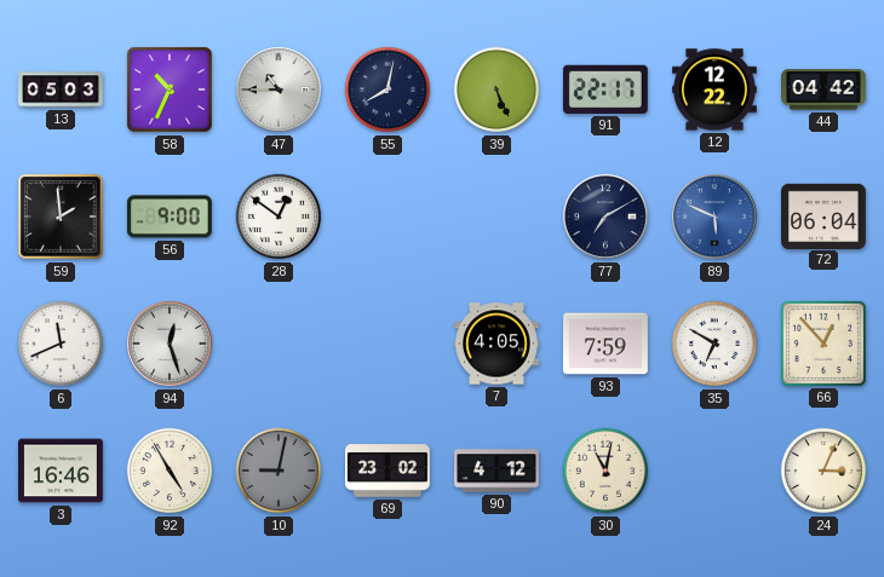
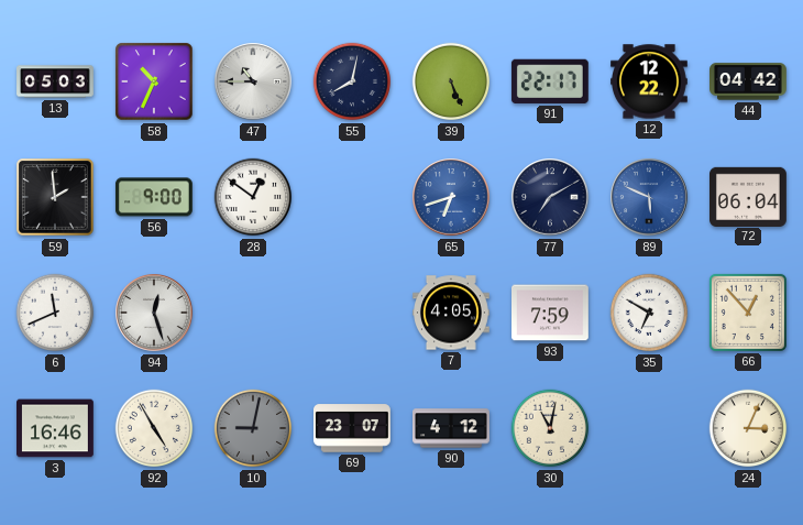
65: none -> 6:42
69: 23:02 -> 23:07
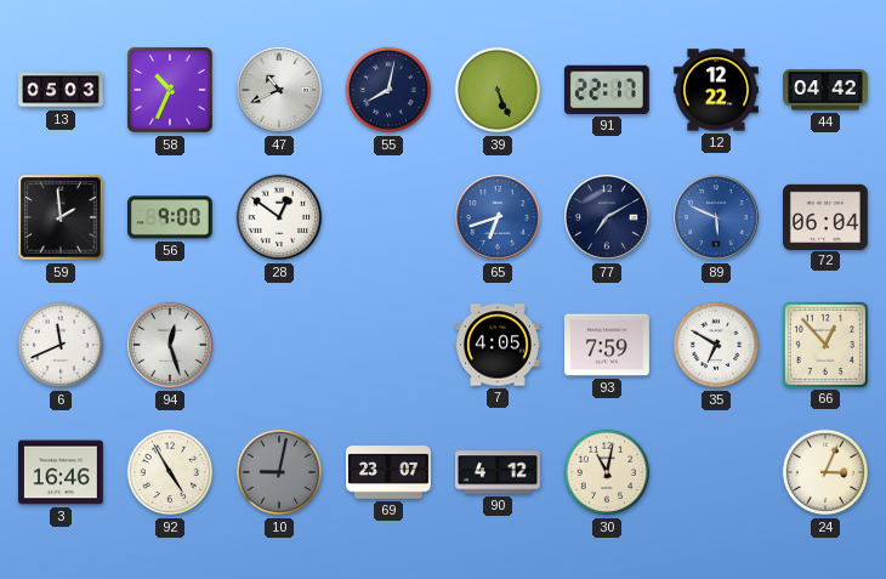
47: 10:45 -> 10:41
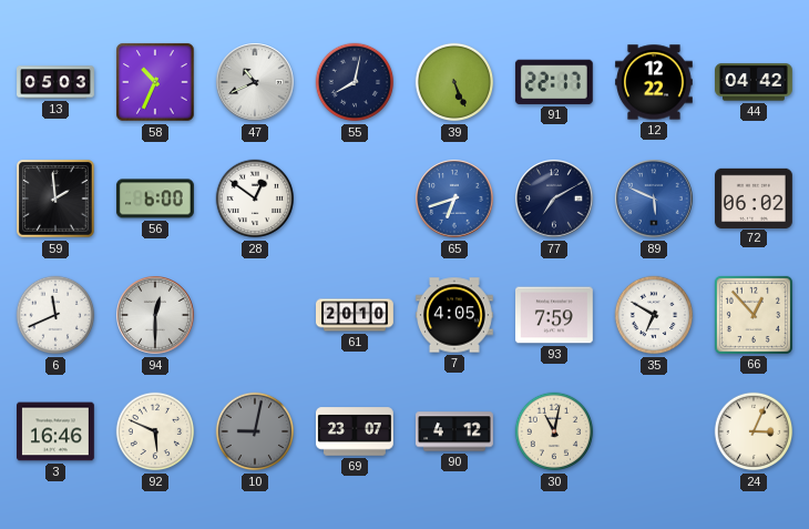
56: 9:00 -> 6:00
72: 06:04 -> 06:02
94: 12:27 -> 12:30
61: none -> 20:10
92: 4:55 -> 5:49
